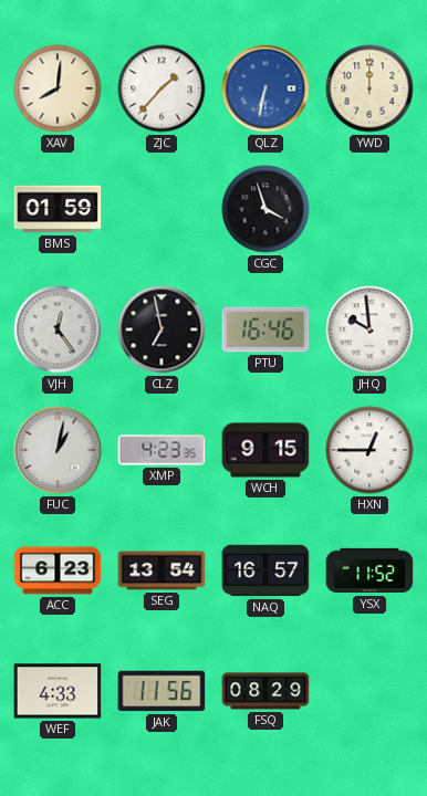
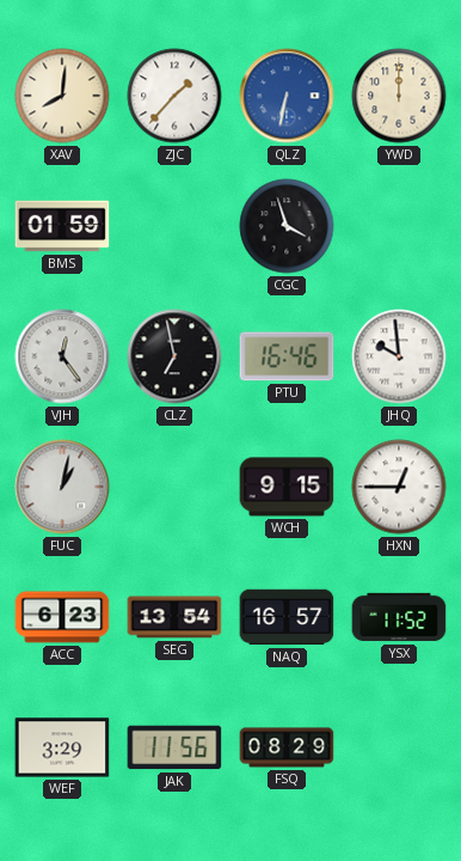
XMP: 4:23 -> none
WEF: 4:33 -> 3:29
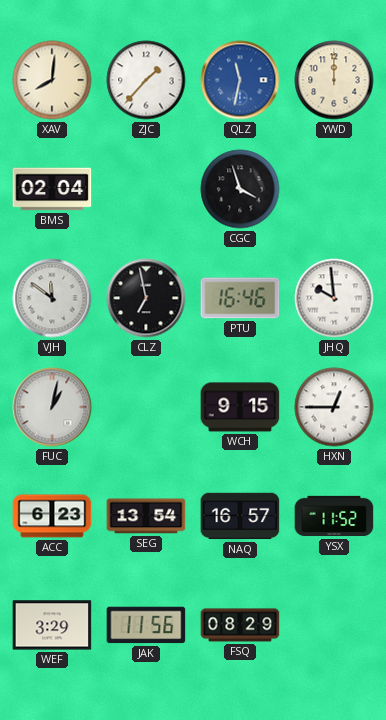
QLZ: 6:32 -> 11:32
BMS: 01:59 -> 02:04
VJH: 12:24 -> 11:51
